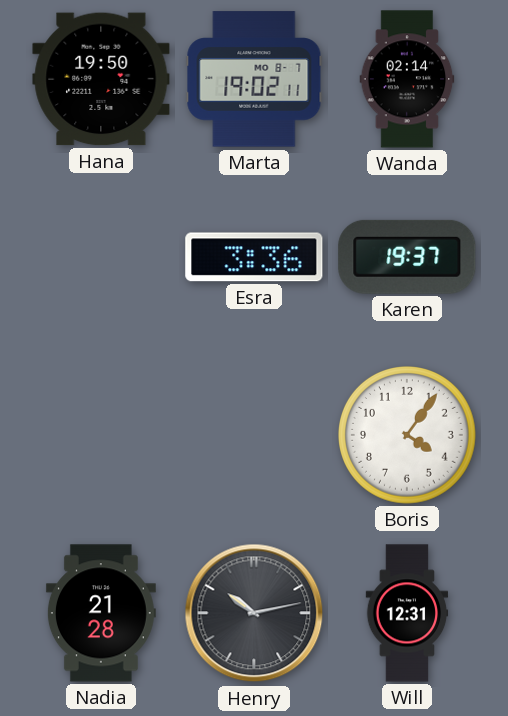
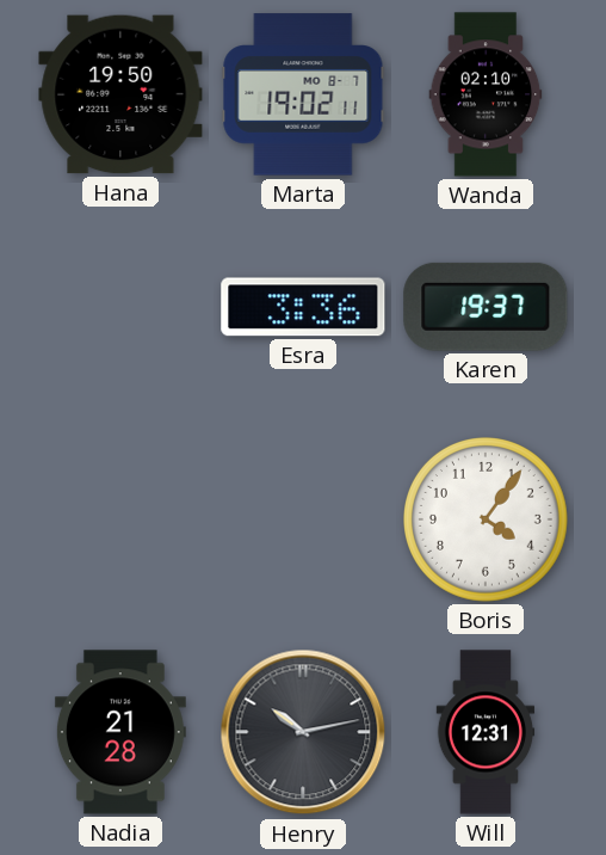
Wanda: 02:14 -> 02:10
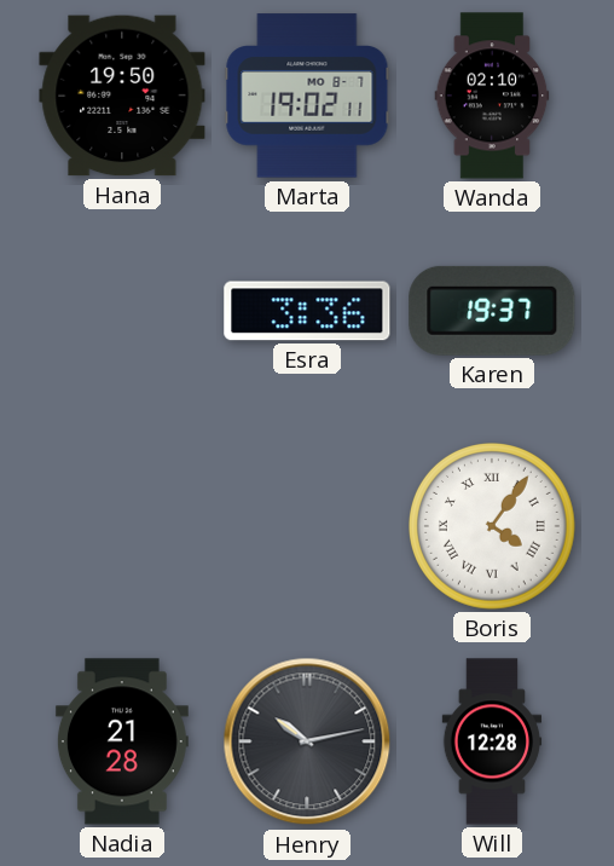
Boris numerals: Arabic -> Roman
Will: 12:31 -> 12:28
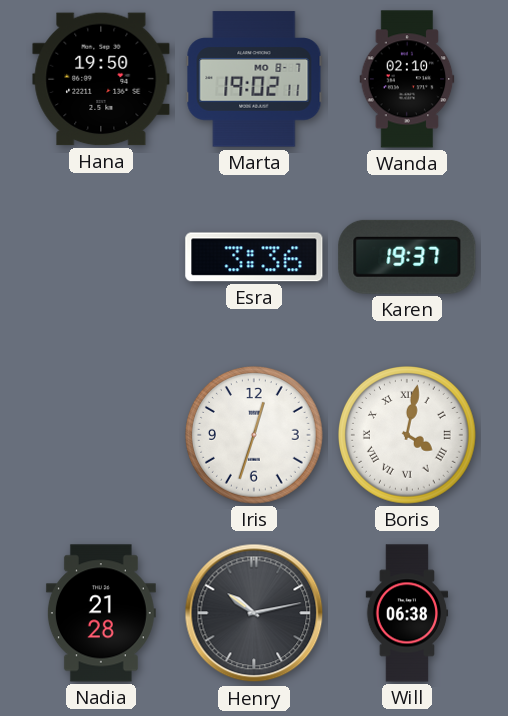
Iris: none -> 12:33
Boris: 4:06 -> 4:02
Will: 12:28 -> 06:38
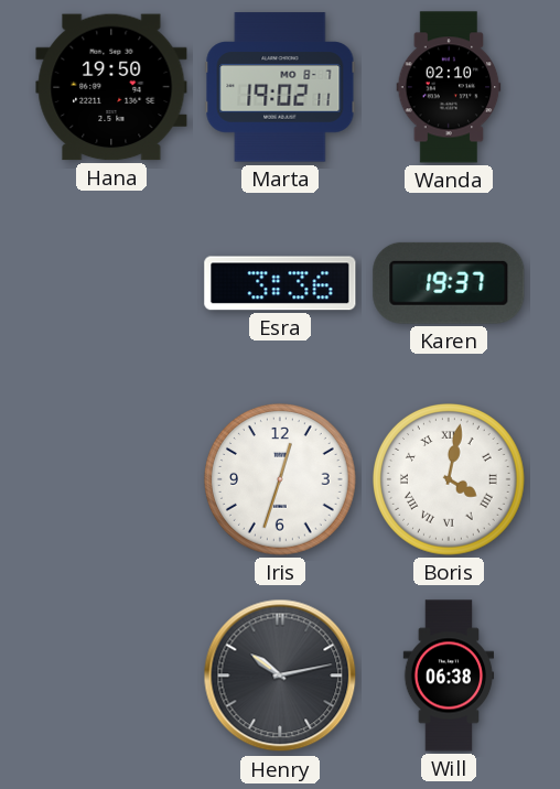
Nadia: 21:28 -> none
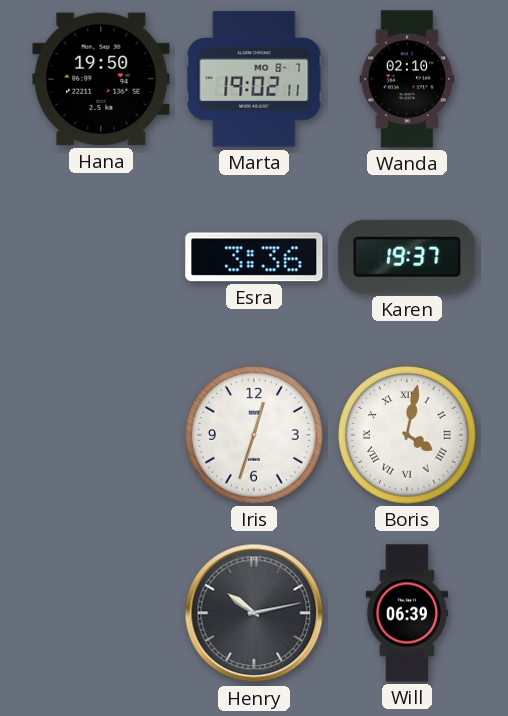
Will: 06:38 -> 06:39
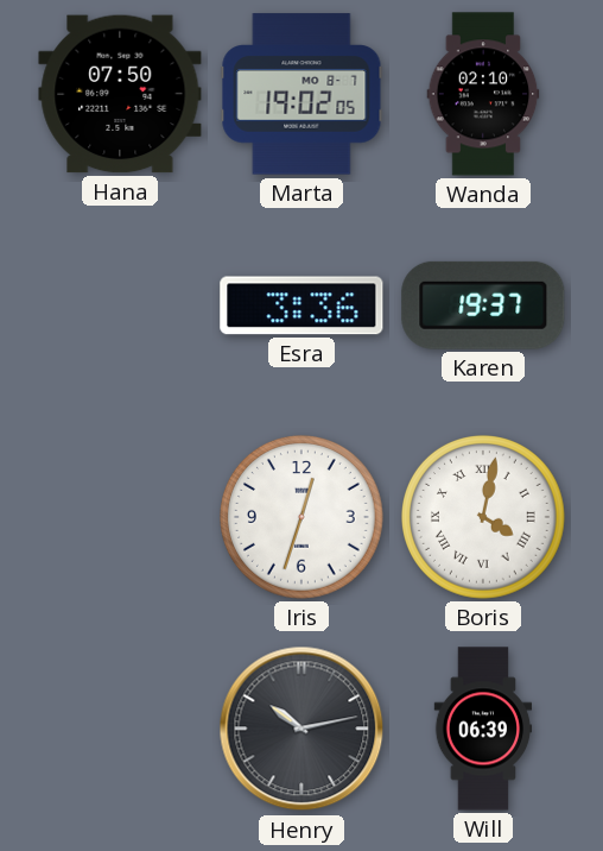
Hana: 19:50 -> 07:50
Marta: 19:02:11 -> 19:02:05
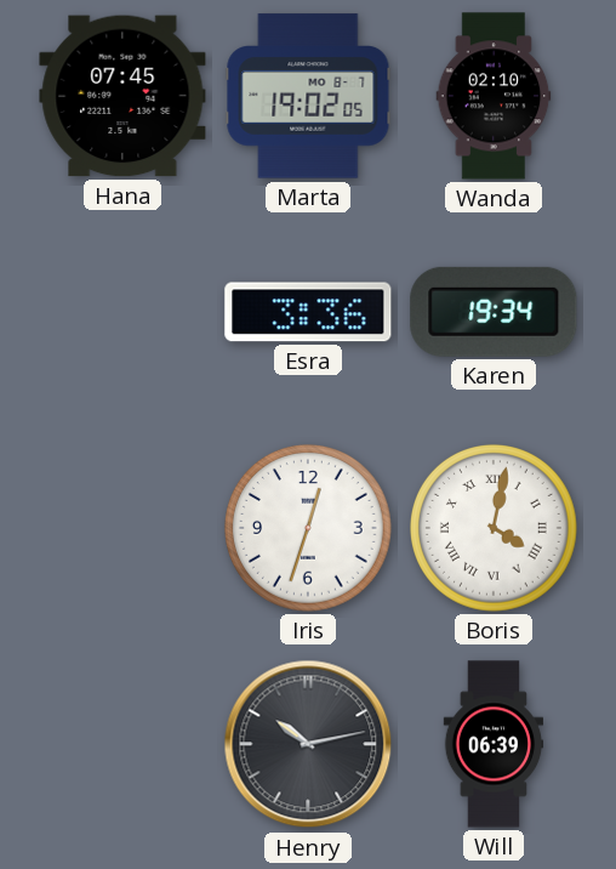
Hana: 07:50 -> 07:45
Karen: 19:37 -> 19:34
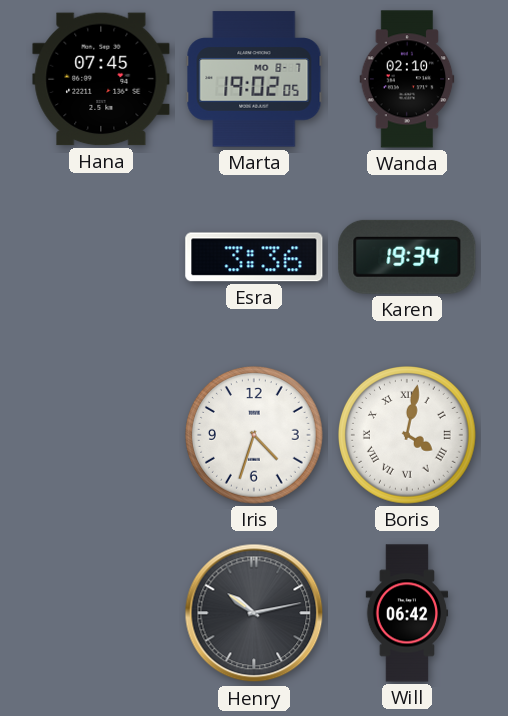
Iris: 12:33 -> 4:33
Will: 06:39 -> 06:42
